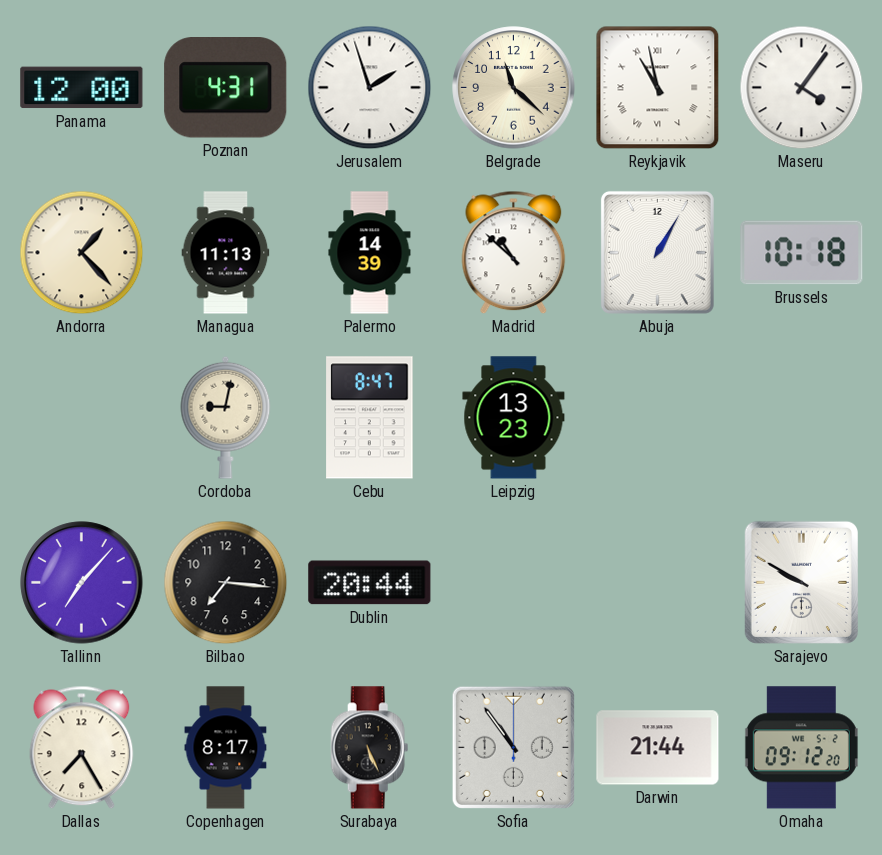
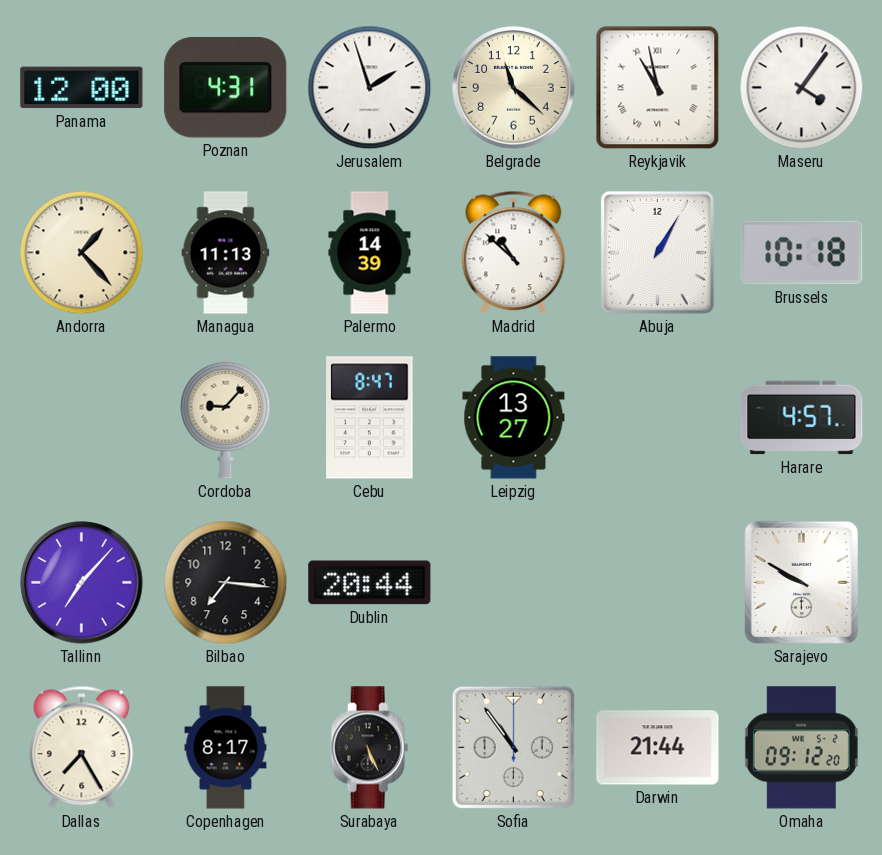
Cordoba: 9:02 -> 9:07
Leipzig: 13:23 -> 13:27
Harare: none -> 4:57
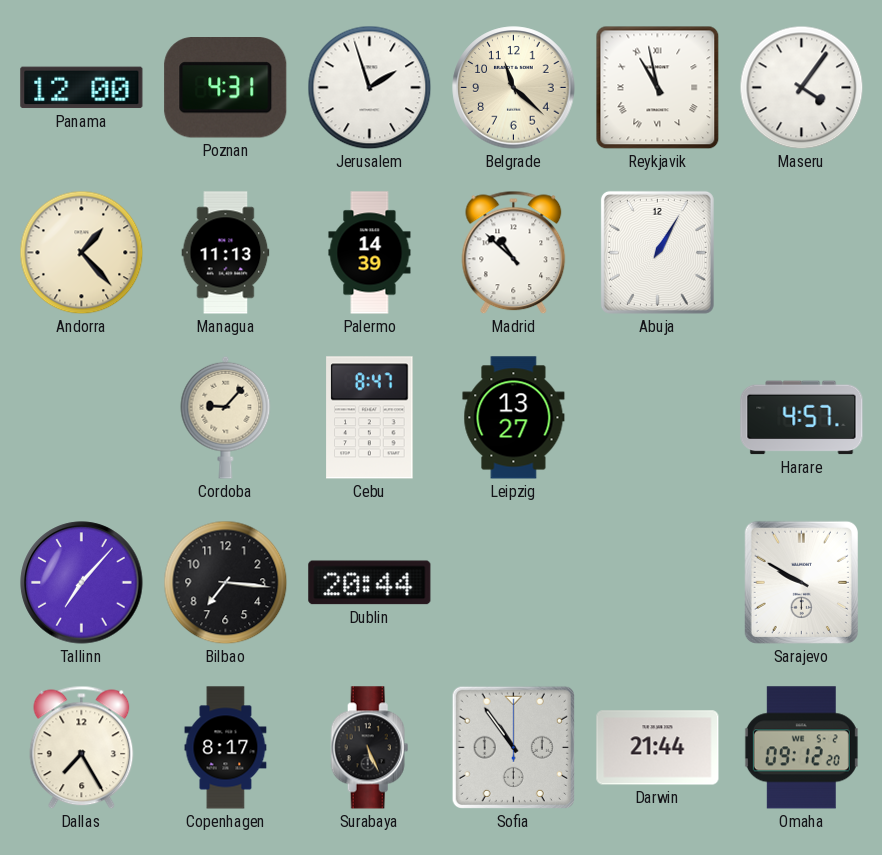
Brussels: 10:18 -> none
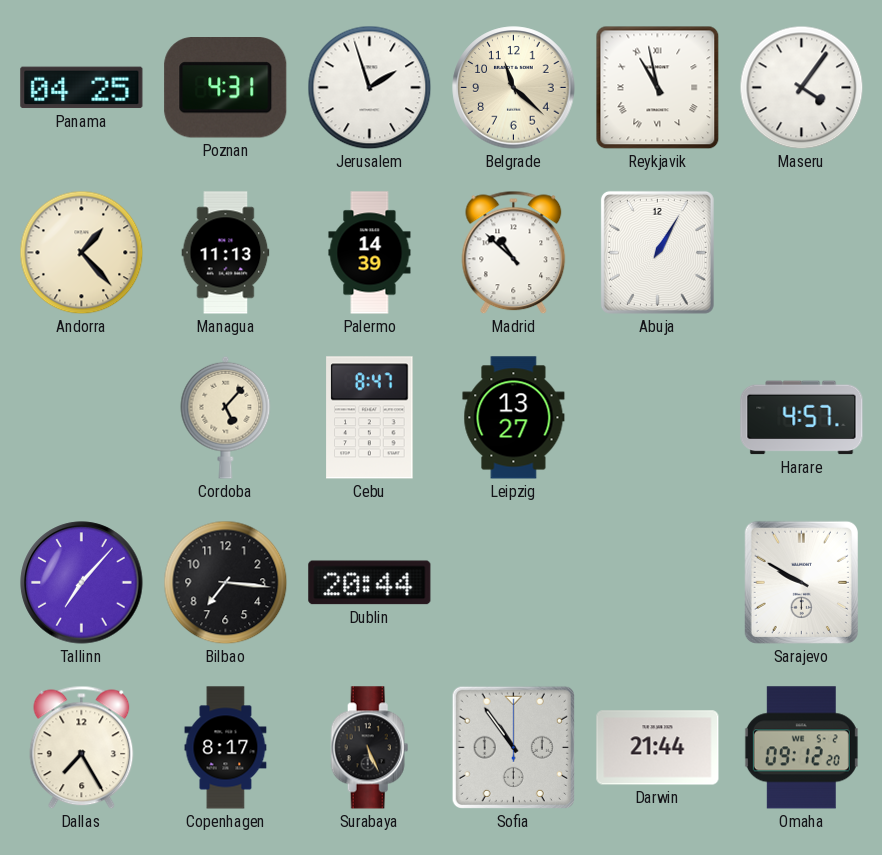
Panama: 12:00 -> 04:25
Cordoba: 9:07 -> 5:07
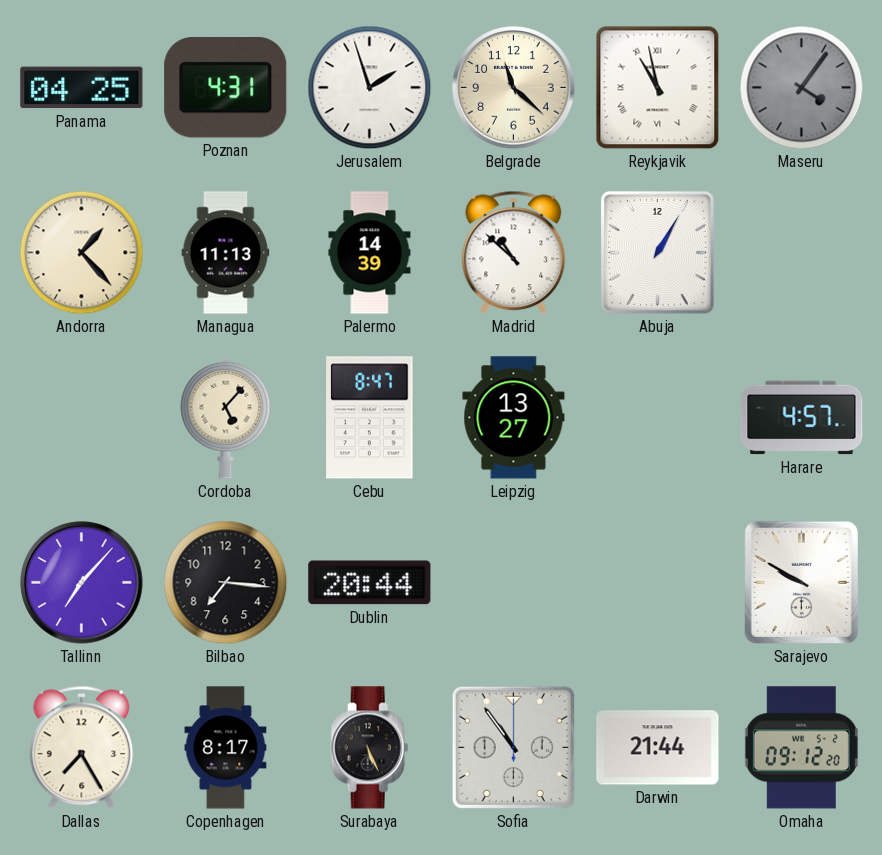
Maseru dial: white -> grey
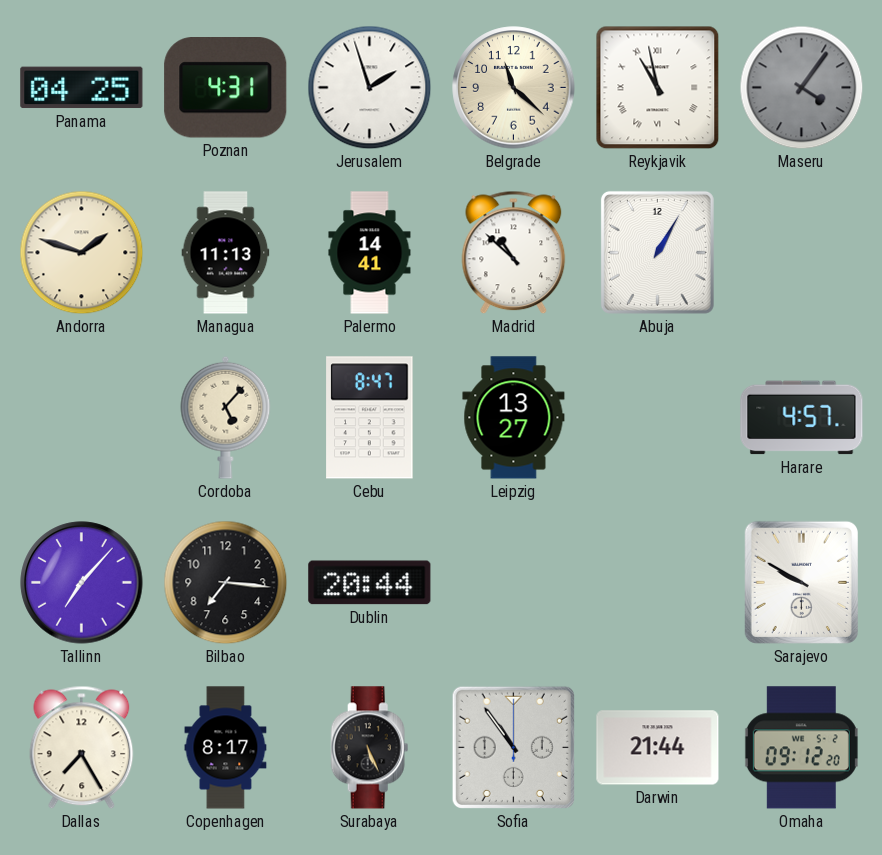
Andorra: 1:23 -> 1:48
Palermo: 14:39 -> 14:41
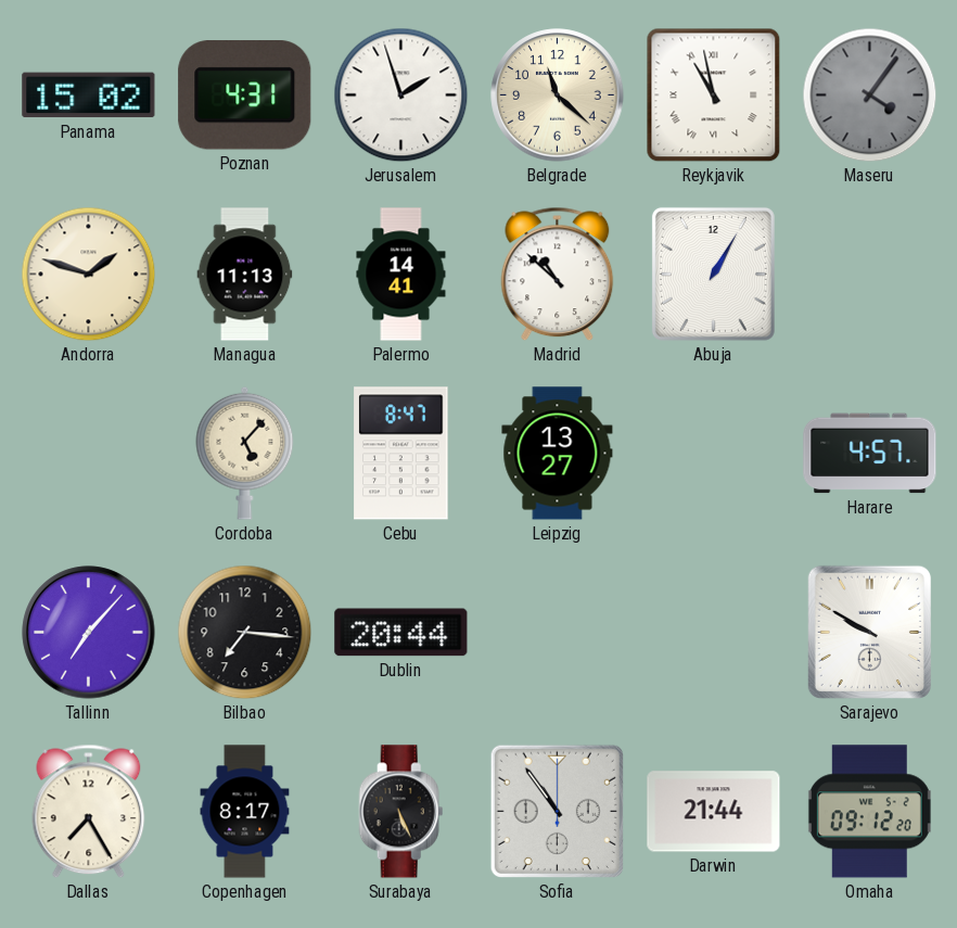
Panama: 04:25 -> 15:02
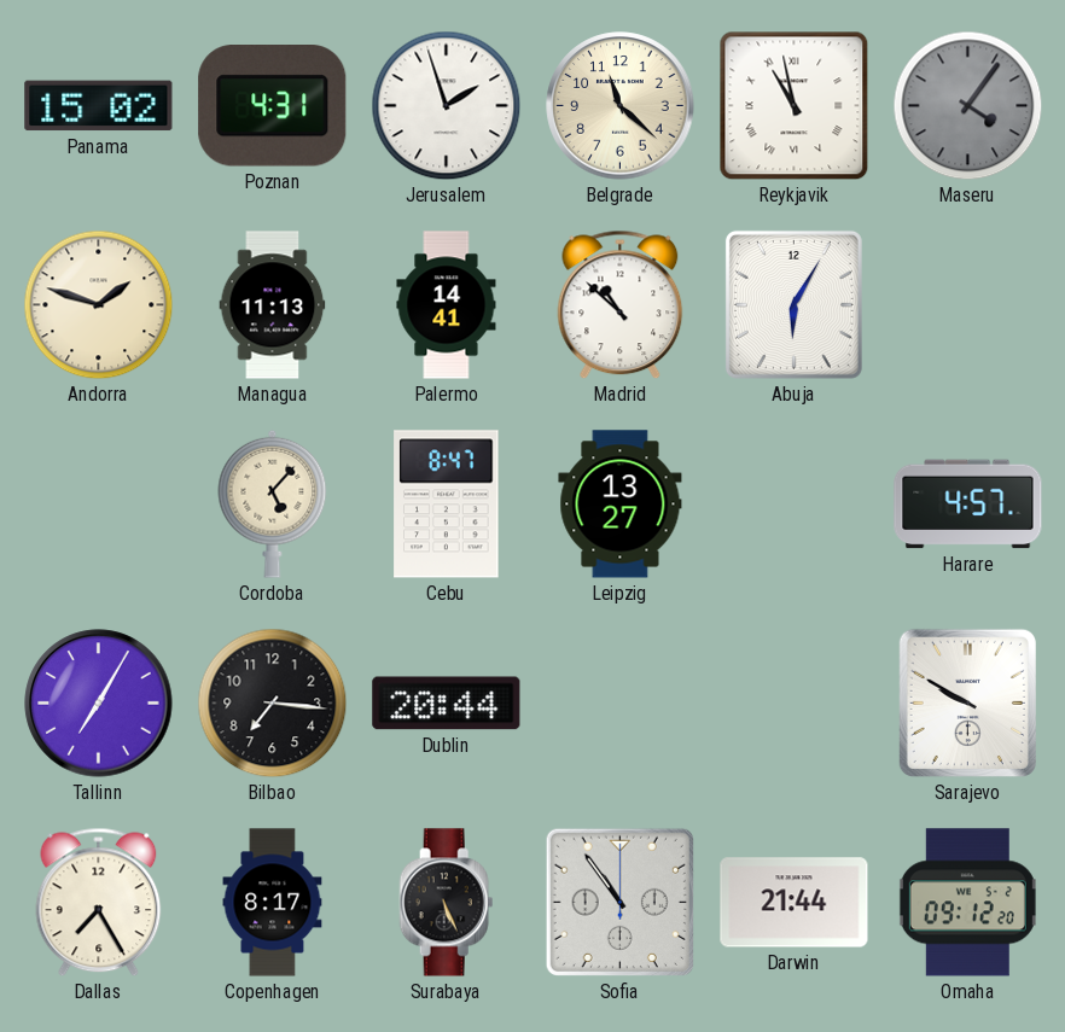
Abuja: 1:05 -> 6:05
Tallinn: 7:07 -> 7:05
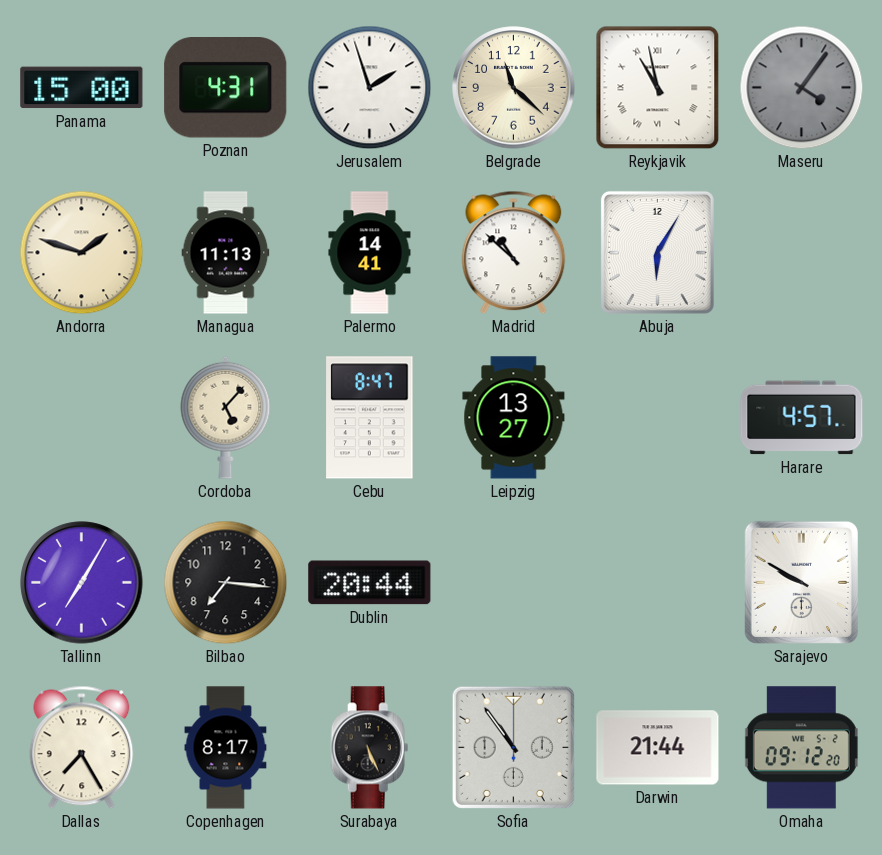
Panama: 15:02 -> 15:00
